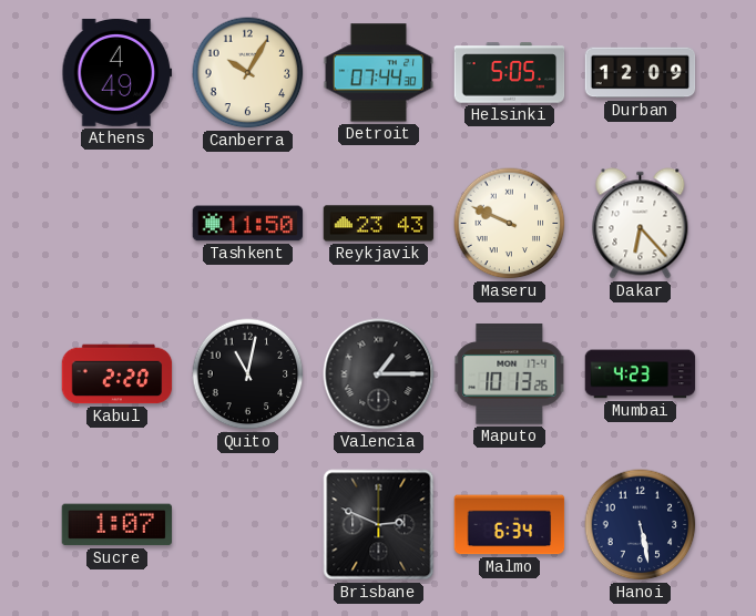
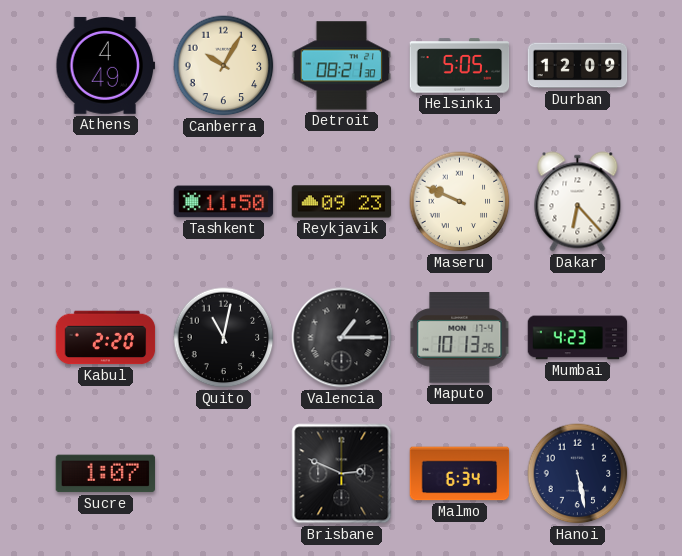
Detroit: 07:44 -> 08:21
Reykjavik: 23:43 -> 09:23
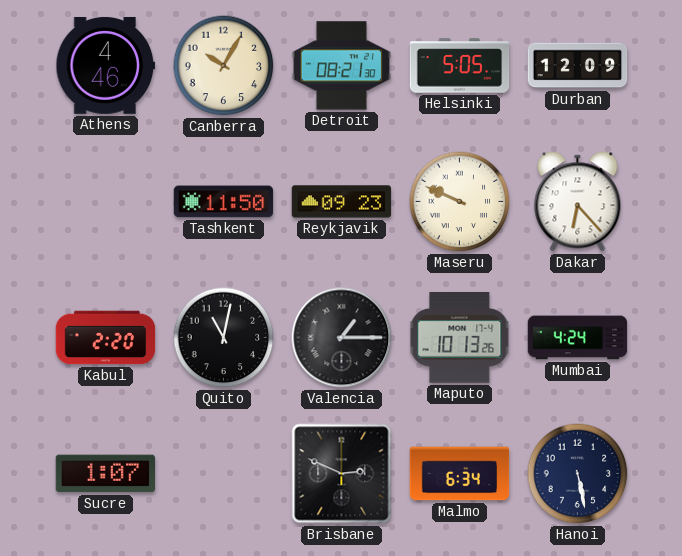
Athens: 4:49 -> 4:46
Mumbai: 4:23 -> 4:24
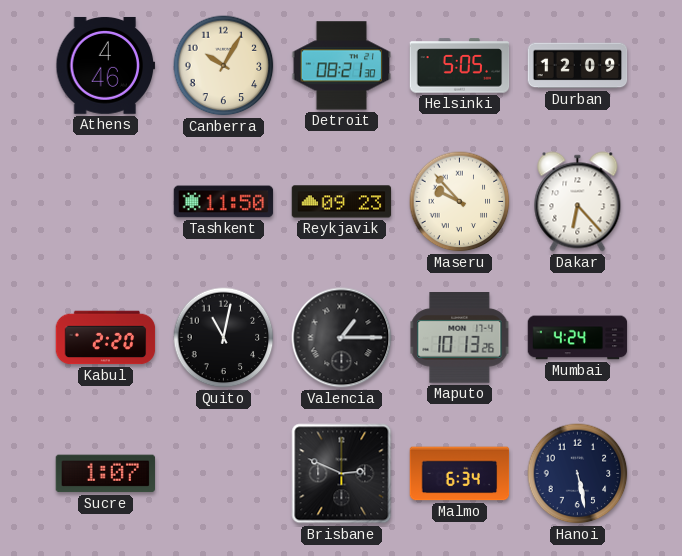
Maseru: 9:49 -> 9:53
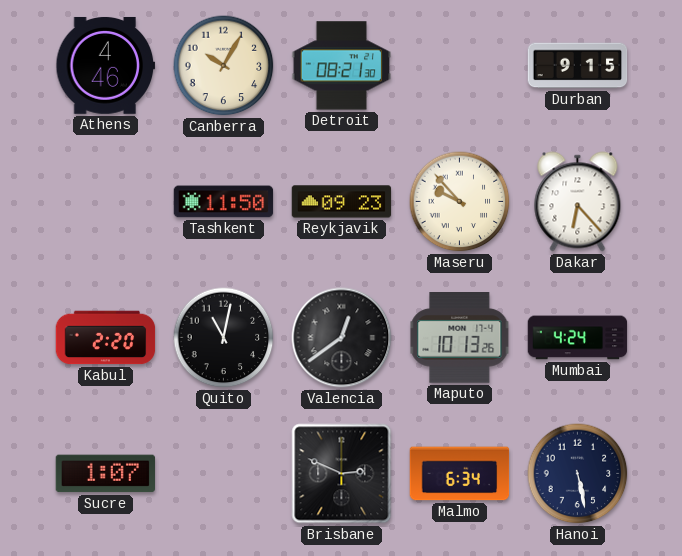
Helsinki: 5:05 -> none
Durban: 12:09 -> 9:15
Valencia: 1:15 -> 12:39
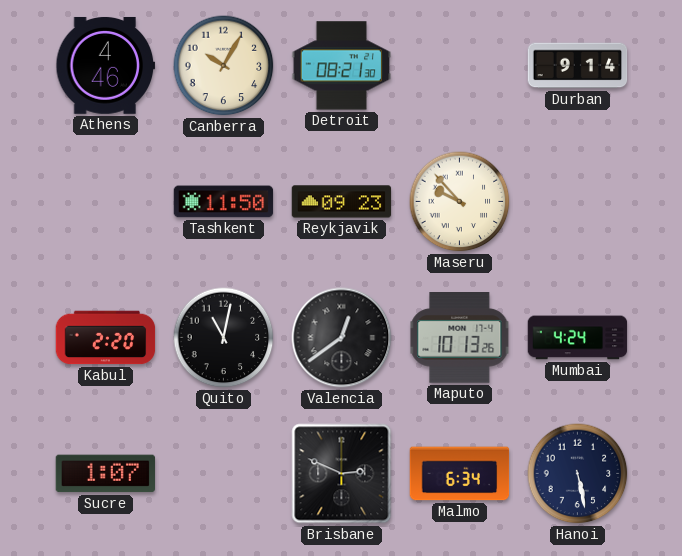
Durban: 9:15 -> 9:14
Dakar: 6:23 -> none
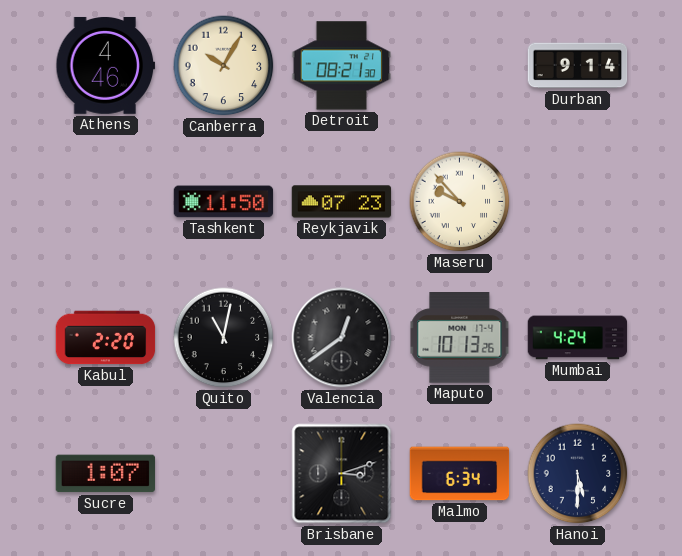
Reykjavik: 09:23 -> 07:23
Brisbane: 2:49 -> 3:12
Hanoi: 5:28 -> 5:30
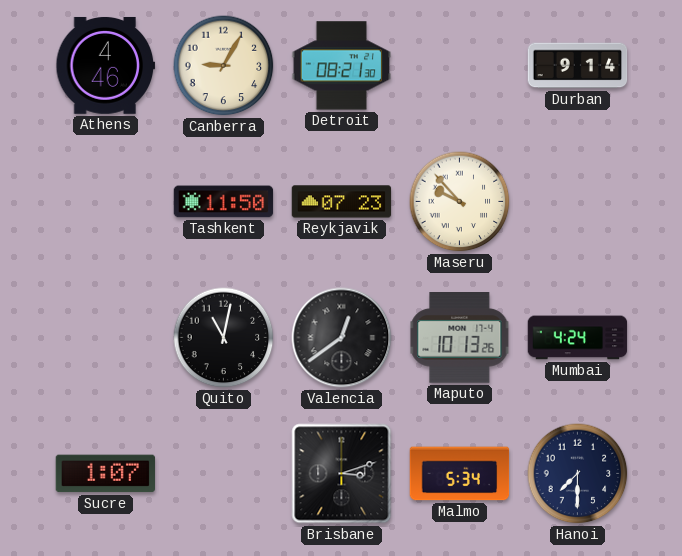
Canberra: 10:05 -> 9:05
Kabul: 2:20 -> none
Malmo: 6:34 -> 5:34
Hanoi: 5:30 -> 7:30
